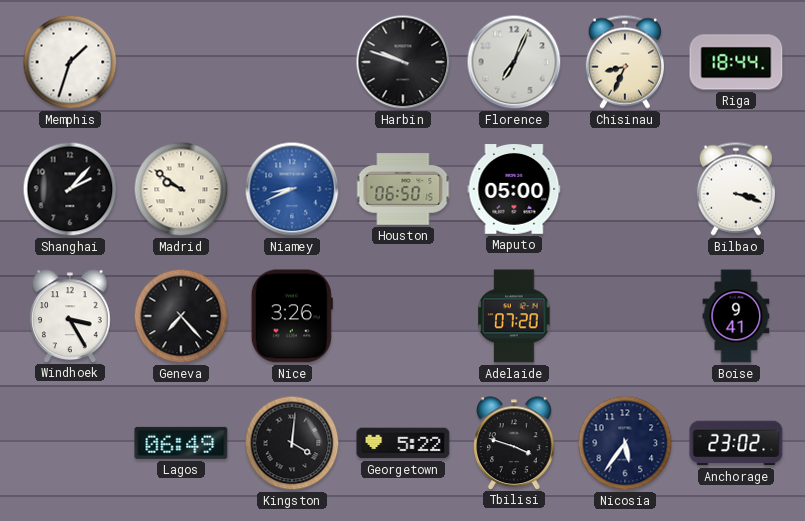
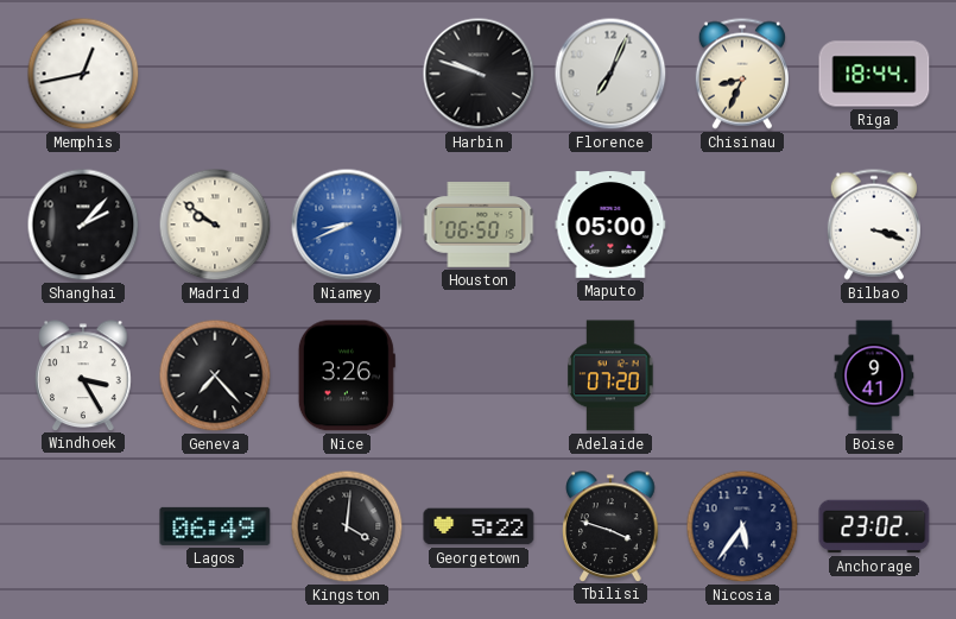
Memphis: 1:33 -> 12:43
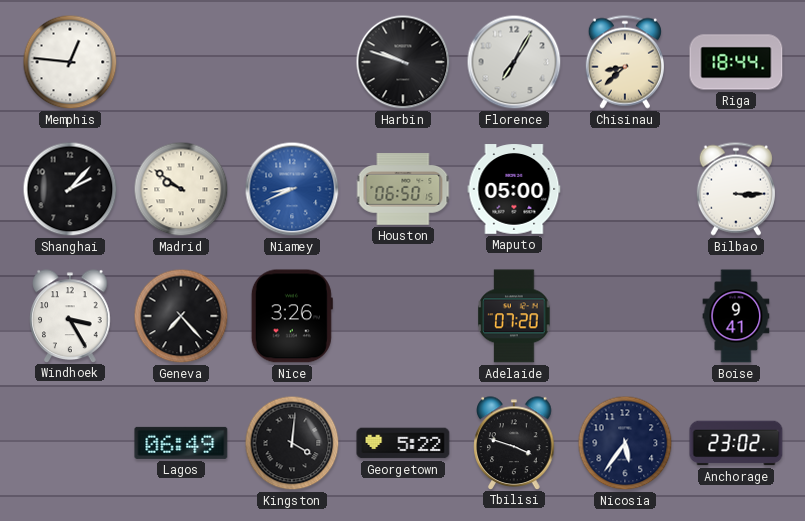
Memphis: 12:43 -> 12:46
Florence: 7:04 -> 7:05
Chisinau: 8:34 -> 8:38
Bilbao: 3:18 -> 3:15
